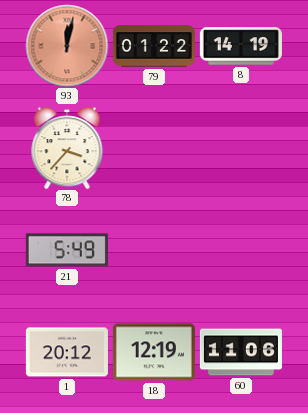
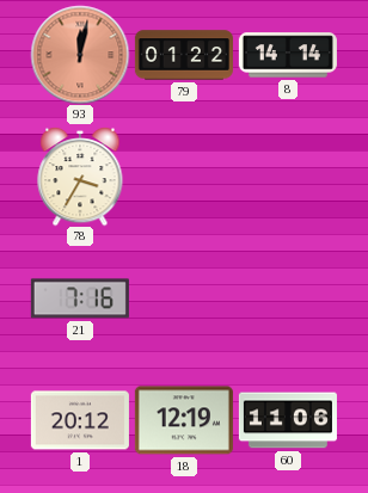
8: 14:19 -> 14:14
78: 3:37 -> 3:35
21: 5:49 -> 7:16
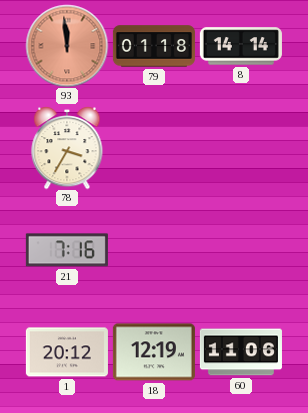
93: 12:02 -> 11:59
79: 01:22 -> 01:18
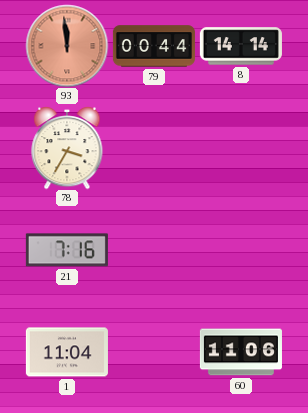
79: 01:18 -> 00:44
1: 20:12 -> 11:04
18: 12:19 -> none
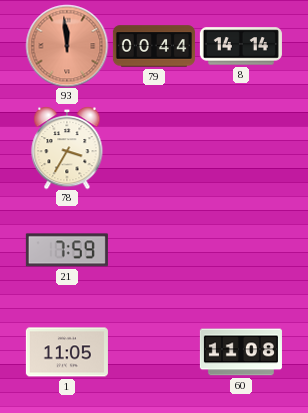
21: 7:16 -> 7:59
1: 11:04 -> 11:05
60: 11:06 -> 11:08
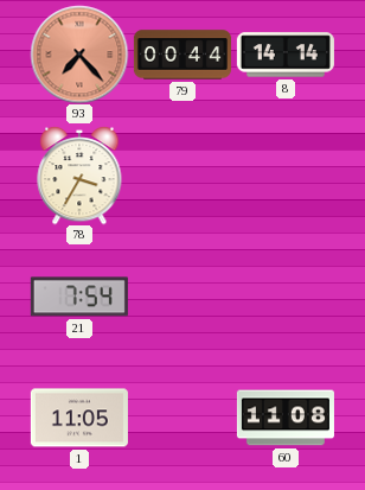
93: 11:59 -> 7:23
21: 7:59 -> 7:54
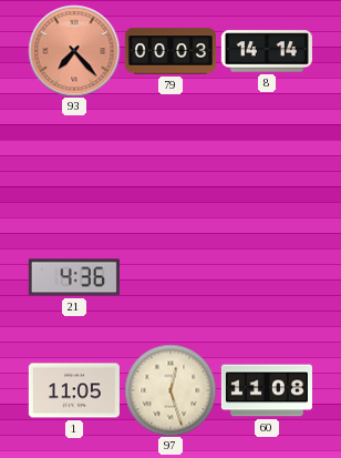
79: 00:44 -> 00:03
78: 3:35 -> none
21: 7:54 -> 4:36
97: none -> 12:27
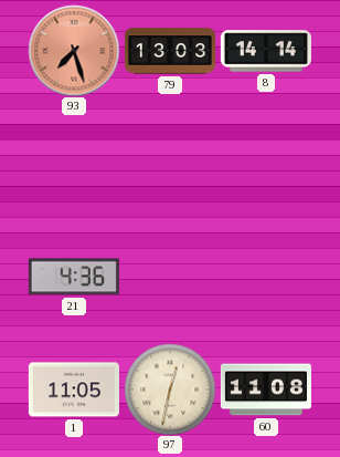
93: 7:23 -> 7:27
79: 00:03 -> 13:03
97: 12:27 -> 12:32
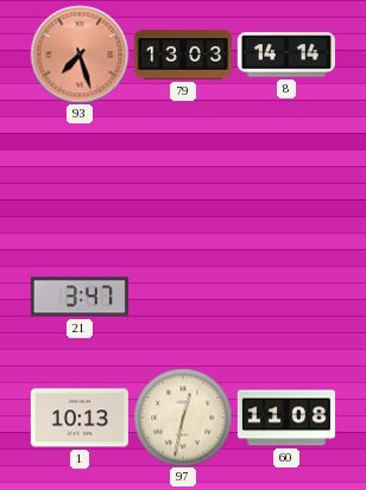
21: 4:36 -> 3:47
1: 11:05 -> 10:13
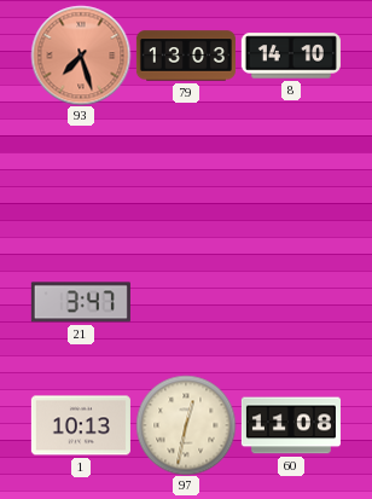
8: 14:14 -> 14:10
